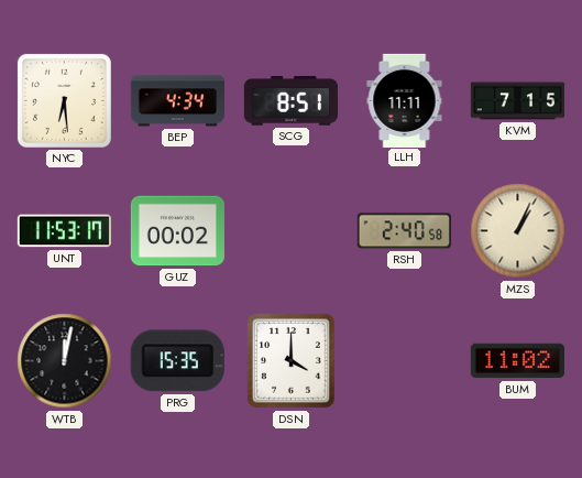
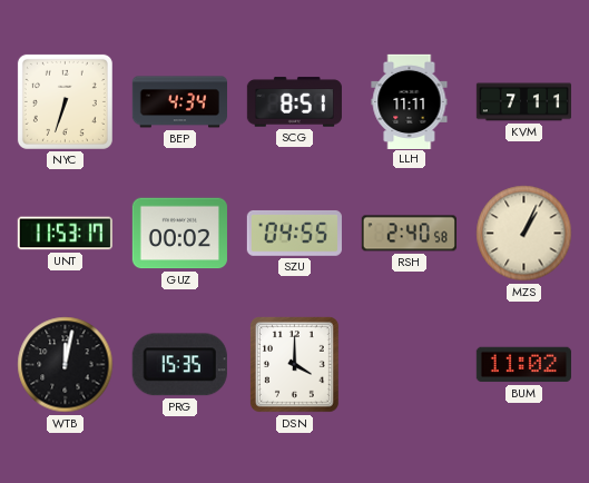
NYC: 6:29 -> 6:33
KVM: 7:15 -> 7:11
SZU: none -> 04:55
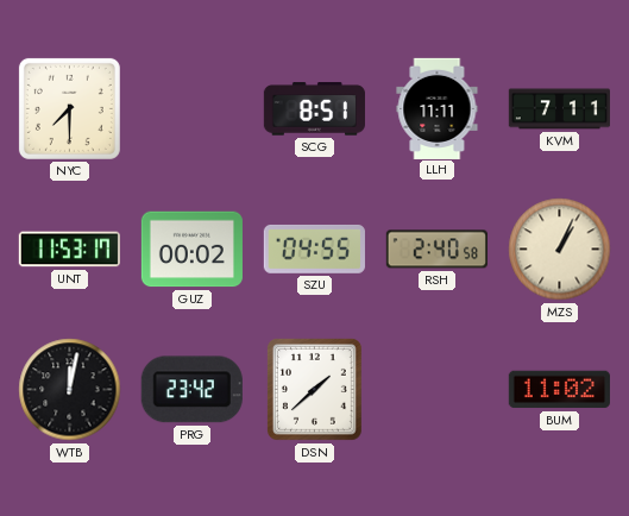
NYC: 6:33 -> 7:30
BEP: 4:34 -> none
PRG: 15:35 -> 23:42
DSN: 4:00 -> 1:38
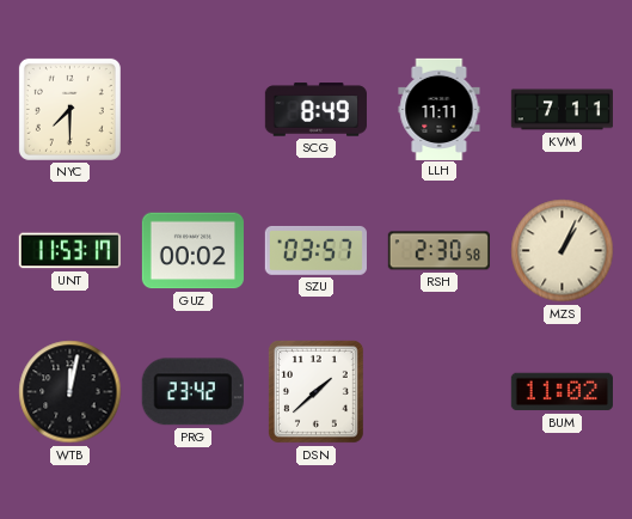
SCG: 8:51 -> 8:49
SZU: 04:55 -> 03:57
RSH: 2:40 -> 2:30
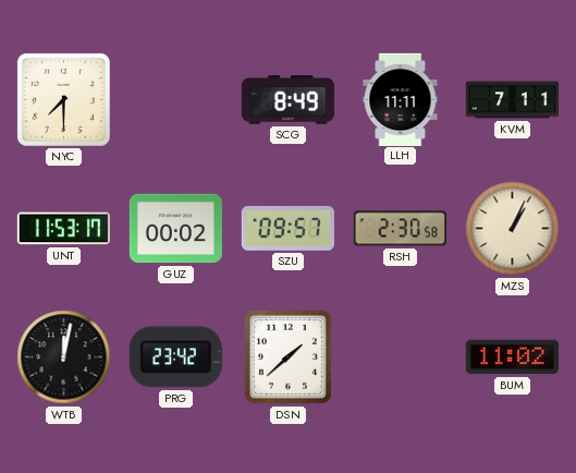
SZU: 03:57 -> 09:57
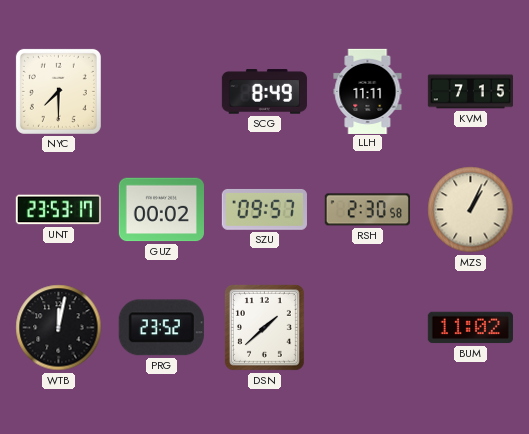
KVM: 7:11 -> 7:15
UNT: 11:53 -> 23:53
PRG: 23:42 -> 23:52
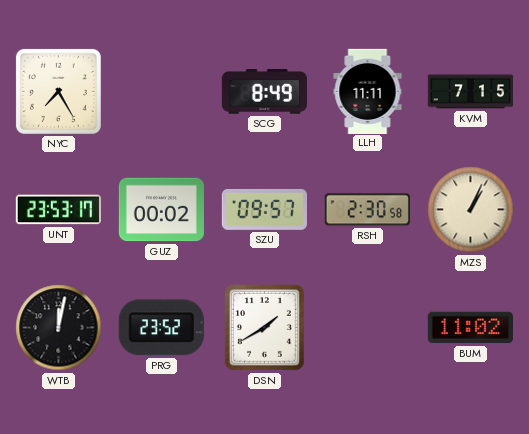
NYC: 7:30 -> 7:25
DSN: 1:38 -> 1:40
